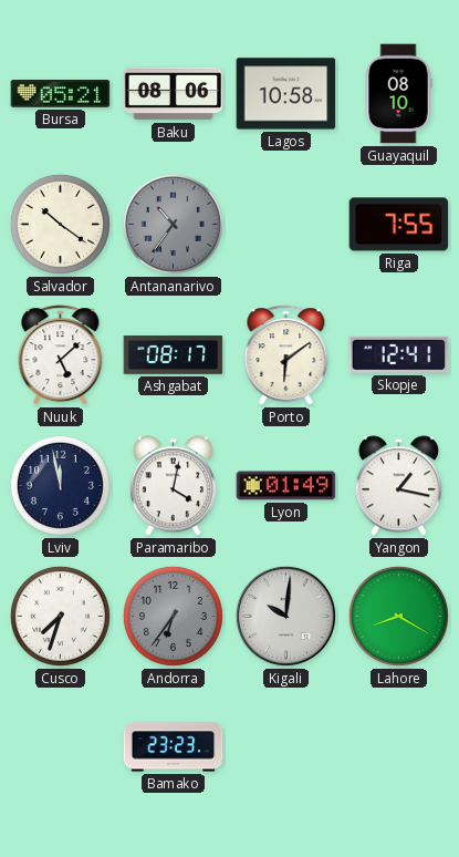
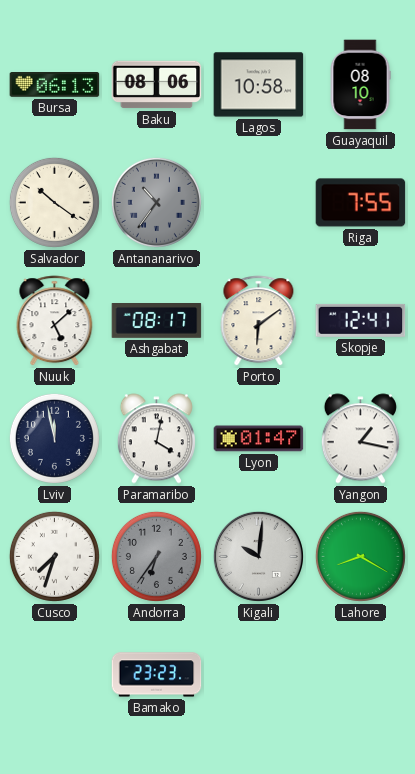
Bursa: 05:21 -> 06:13
Lyon: 01:49 -> 01:47
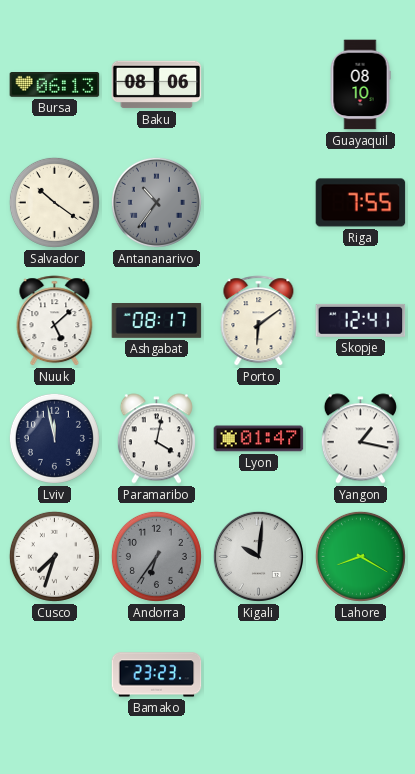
Lagos: 10:58 -> none
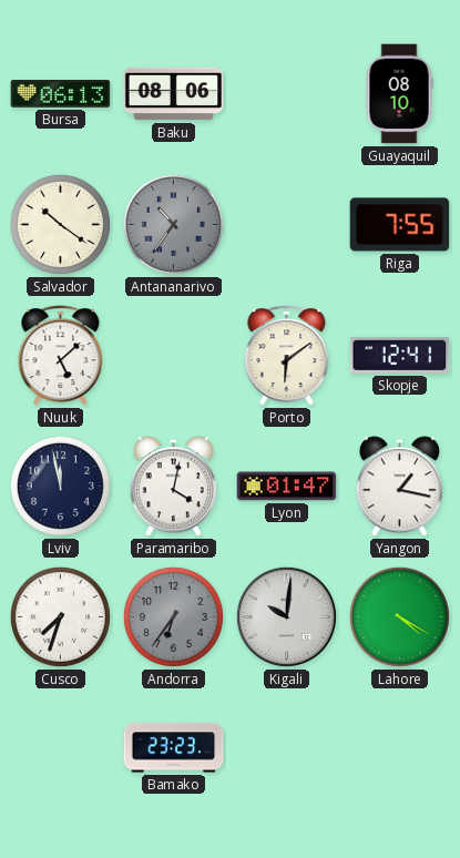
Ashgabat: 08:17 -> none
Lahore: 8:20 -> 4:20
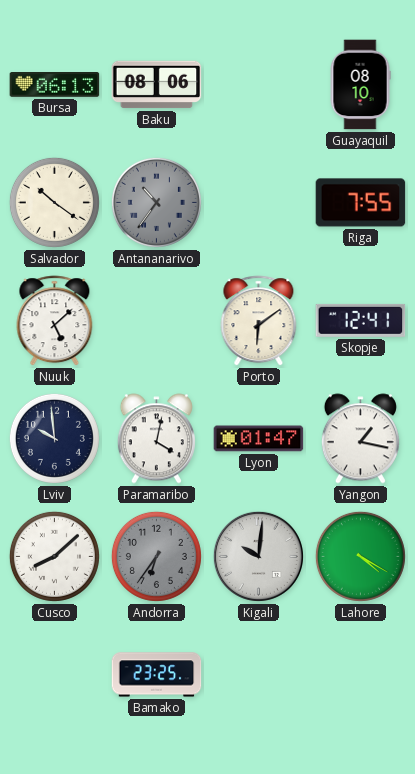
Lviv: 11:58 -> 9:59
Cusco: 7:33 -> 8:08
Bamako: 23:23 -> 23:25
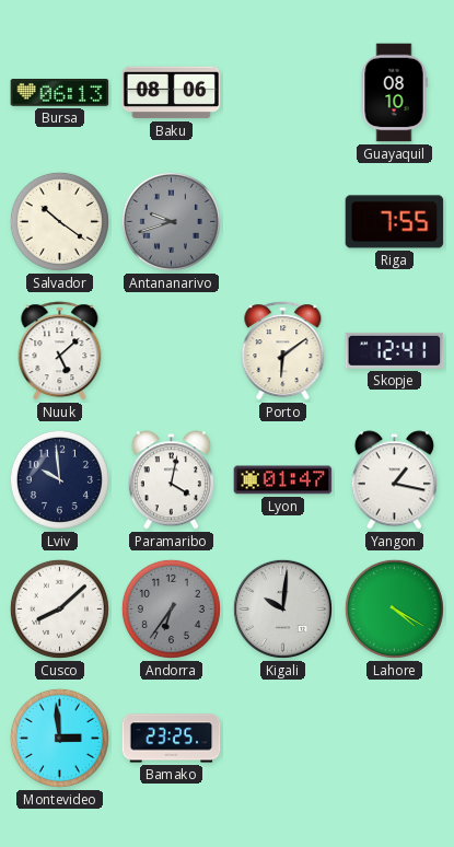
Antananarivo: 10:36 -> 9:42
Montevideo: none -> 2:59
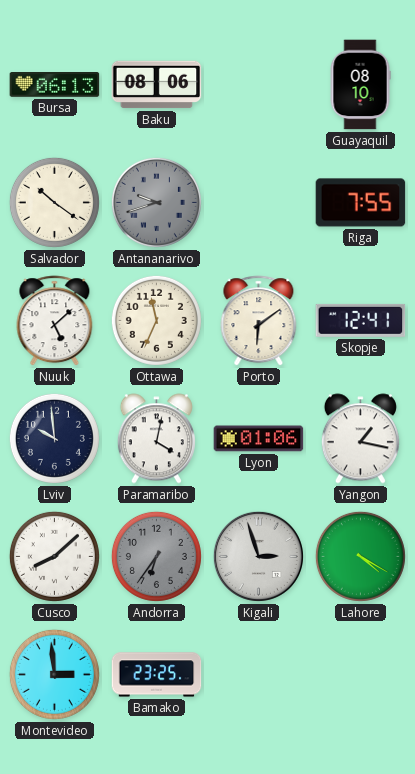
Ottawa: none -> 11:34
Lyon: 01:47 -> 01:06
Kigali: 10:01 -> 2:57
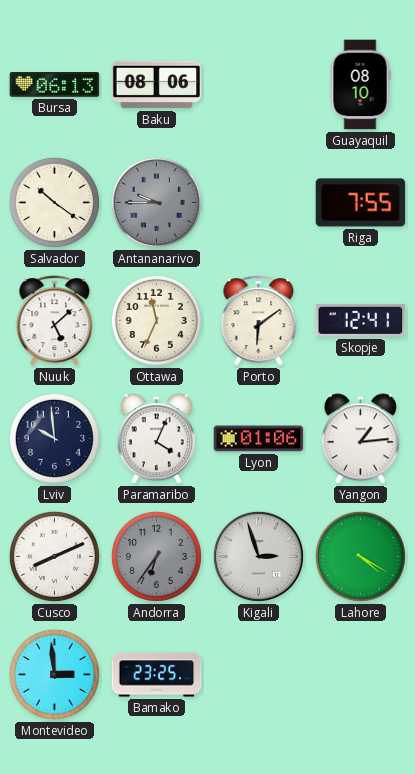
Antananarivo: 9:42 -> 9:45
Paramaribo: 4:02 -> 4:04
Yangon: 1:17 -> 1:14
Cusco: 8:08 -> 8:11
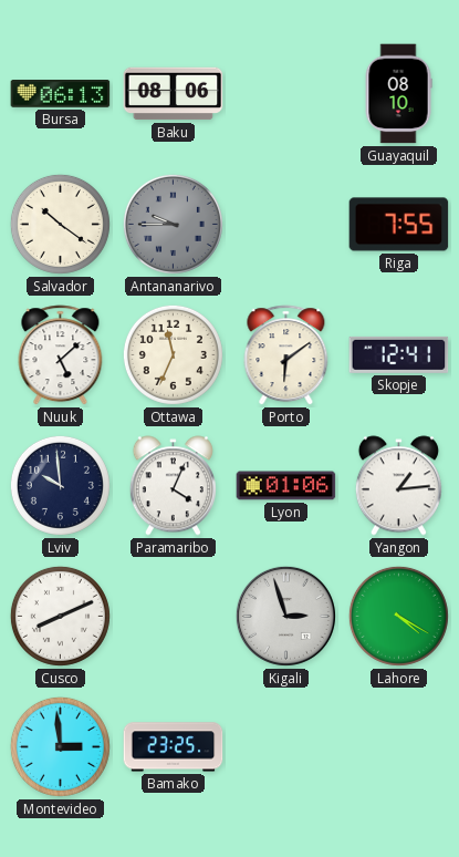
Andorra: 6:36 -> none
